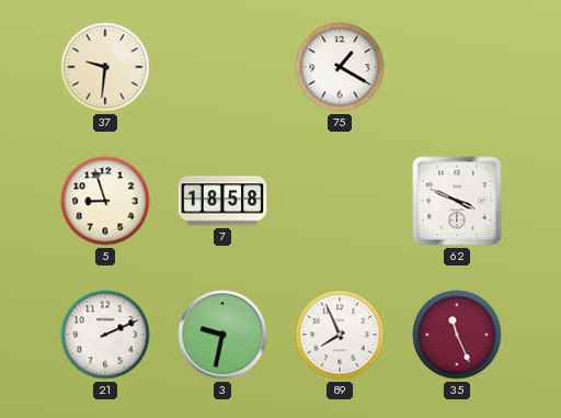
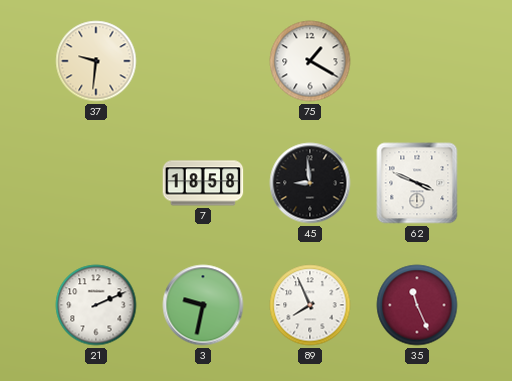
5: 8:57 -> none
45: none -> 8:59
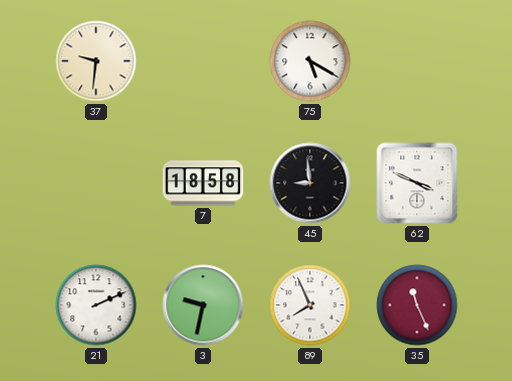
75: 1:20 -> 5:20
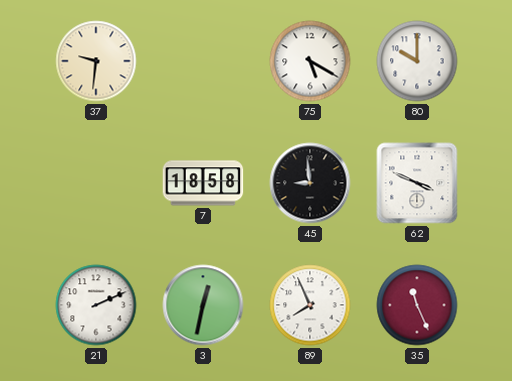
80: none -> 10:00
3: 9:32 -> 12:32
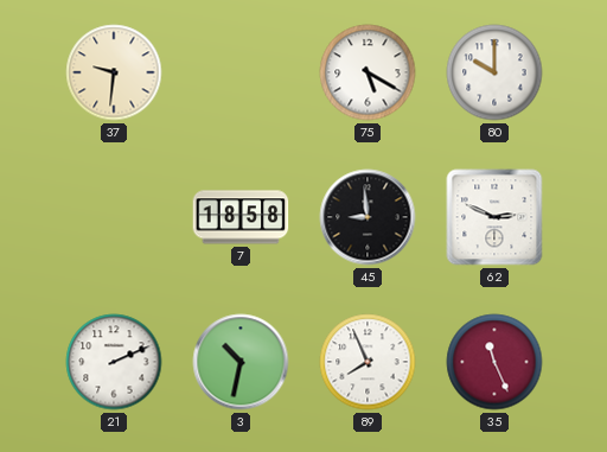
62: 3:49 -> 2:49
3: 12:32 -> 10:32
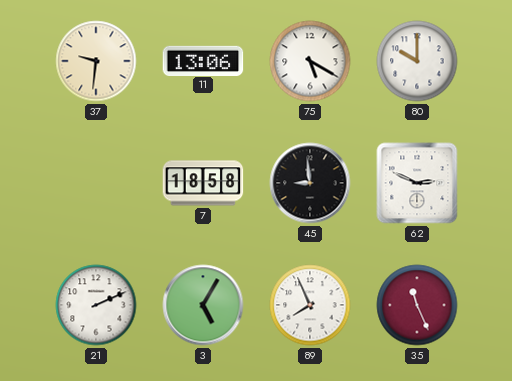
11: none -> 13:06
3: 10:32 -> 5:05
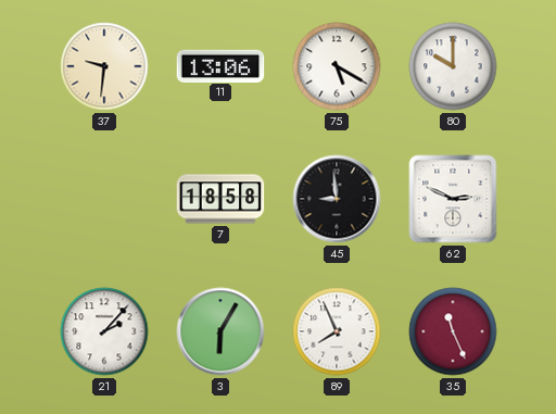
21: 2:11 -> 2:07
3: 5:05 -> 6:05
